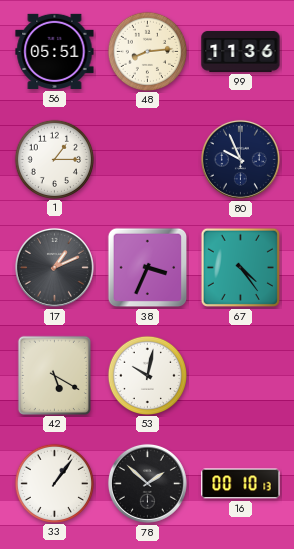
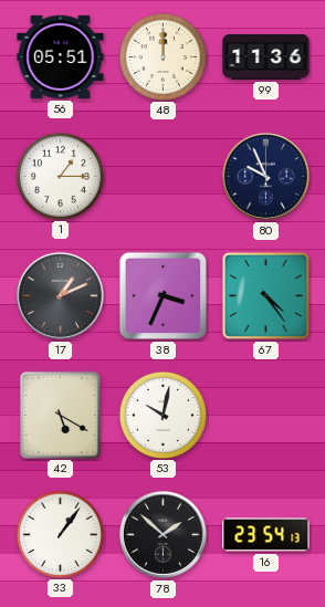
48: 8:14 -> 12:00
16: 00:10 -> 23:54
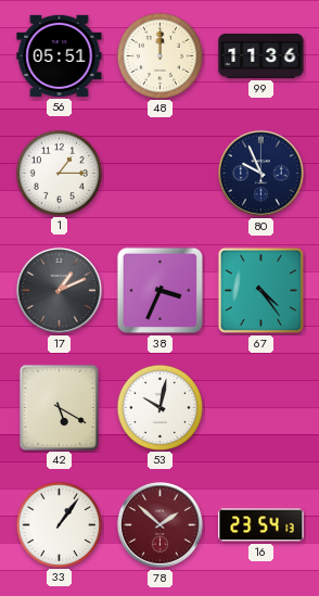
78 dial: black -> burgundy
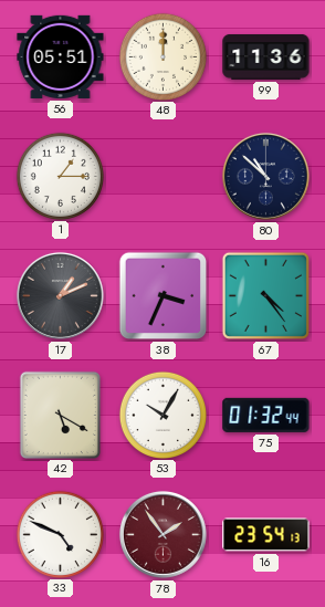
80: 9:56 -> 10:52
53: 10:02 -> 10:05
75: none -> 01:32
33: 1:06 -> 4:49
78: 1:52 -> 1:54
